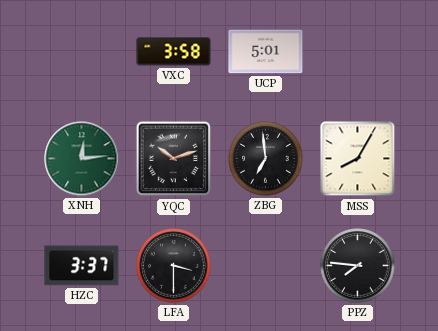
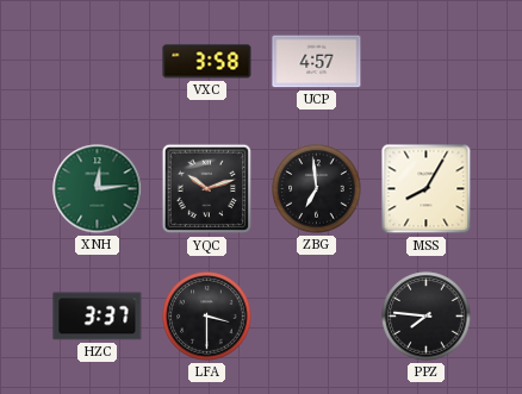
UCP: 5:01 -> 4:57
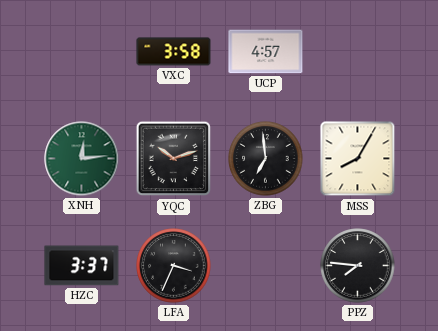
LFA: 3:30 -> 3:34
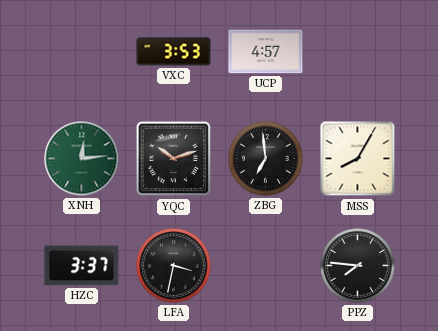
VXC: 3:58 -> 3:53
LFA: 3:34 -> 3:32
